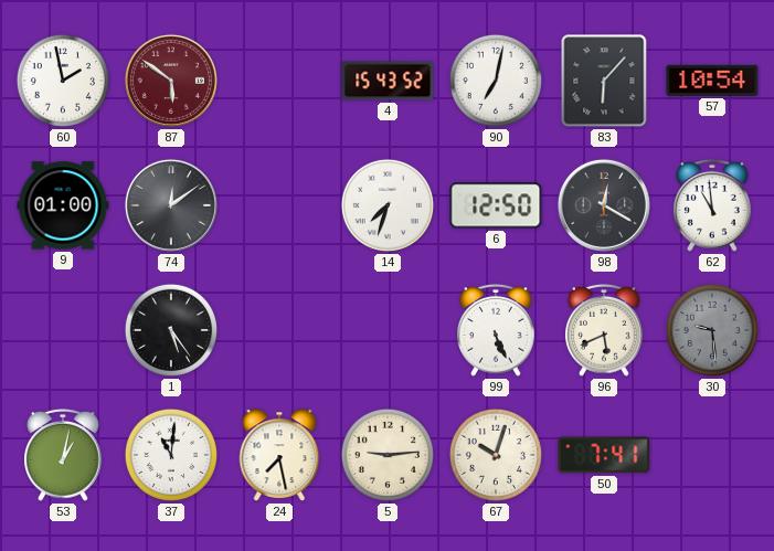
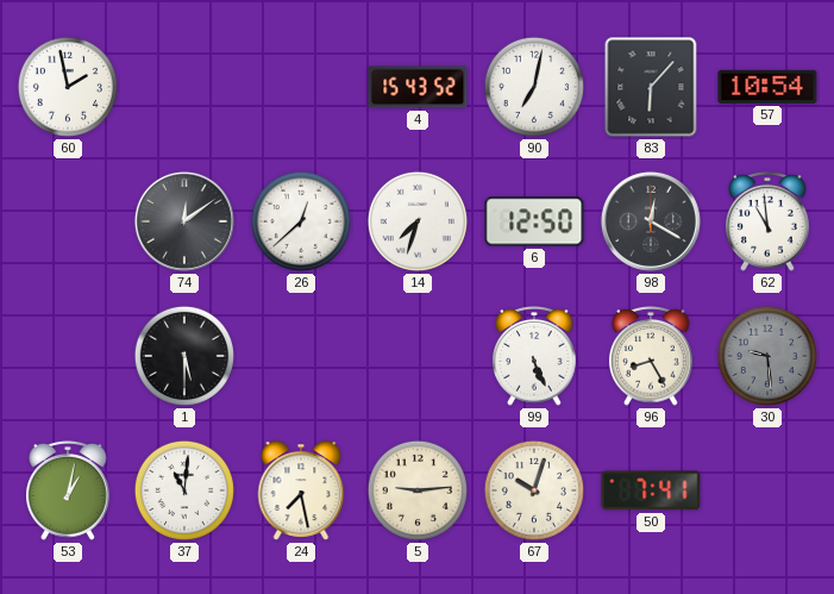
87: 5:51 -> none
9: 01:00 -> none
26: none -> 12:38
1: 5:24 -> 5:30
96: 5:41 -> 8:25
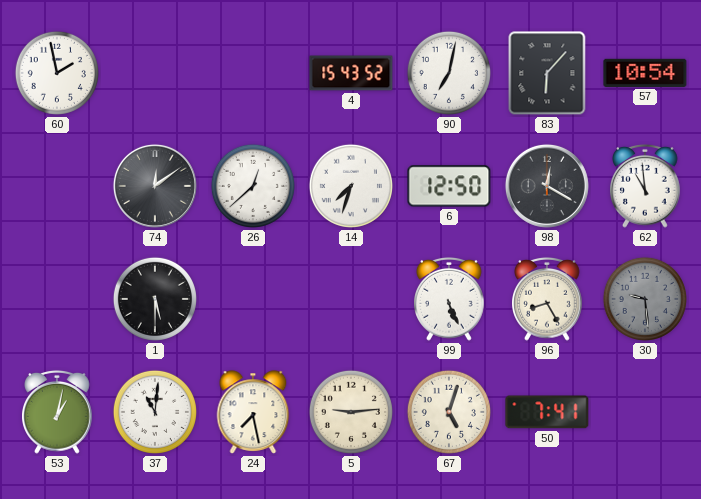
67: 10:03 -> 5:03
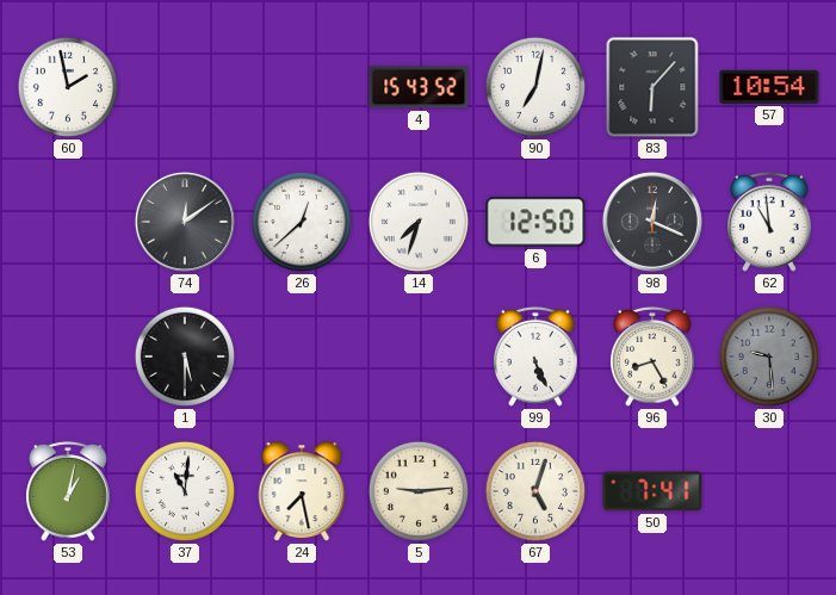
98: 12:20 -> 12:19
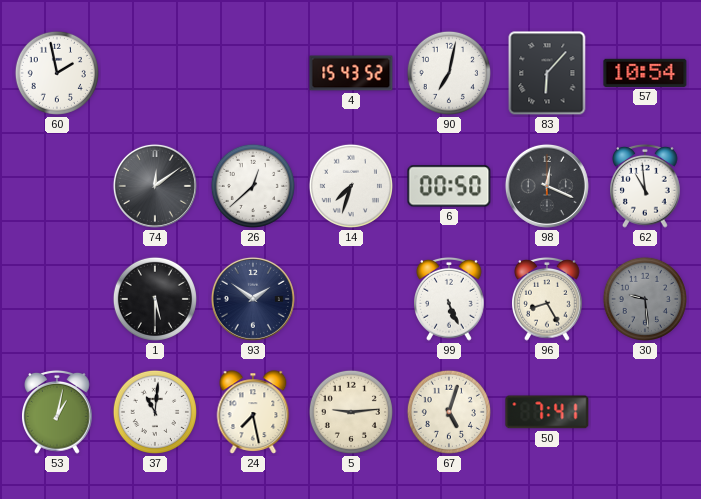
6: 12:50 -> 00:50
93: none -> 1:51
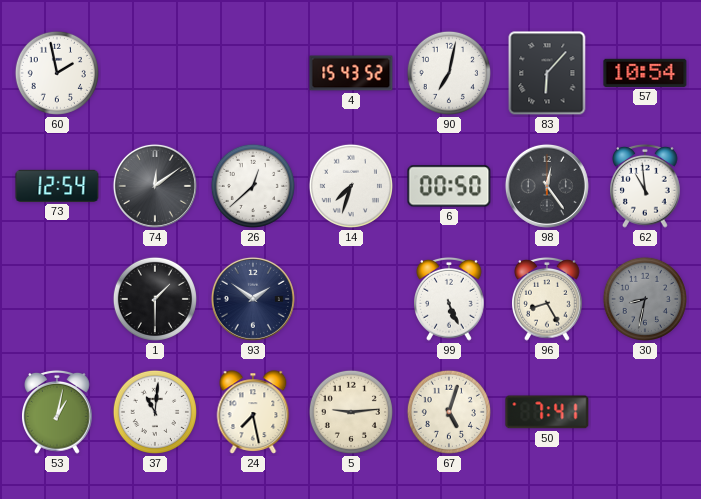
73: none -> 12:54
98: 12:19 -> 12:24
1: 5:30 -> 1:30
30: 9:29 -> 8:32
